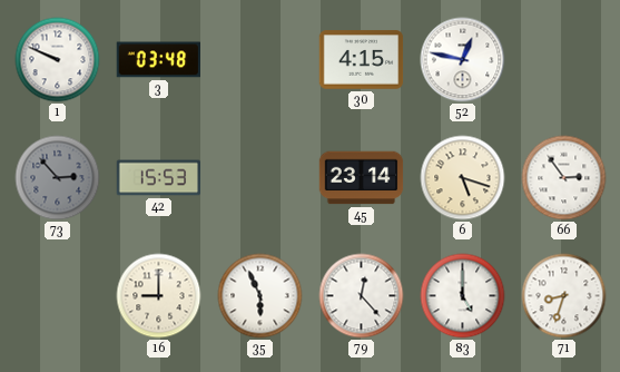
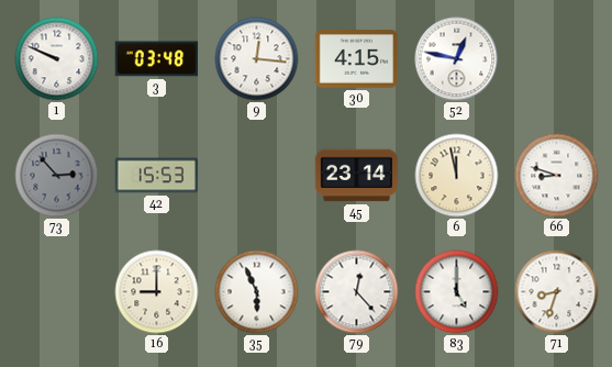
9: none -> 12:16
6: 5:18 -> 11:58
66: 2:54 -> 8:48
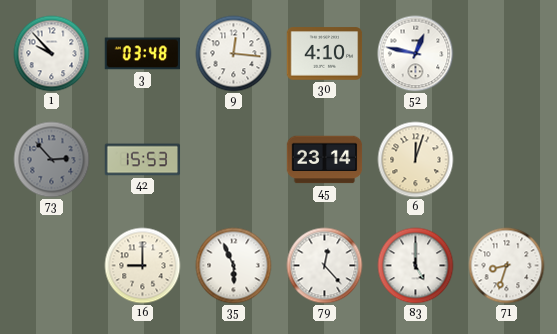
1: 9:49 -> 9:53
30: 4:15 -> 4:10
6: 11:58 -> 12:03
66: 8:48 -> none
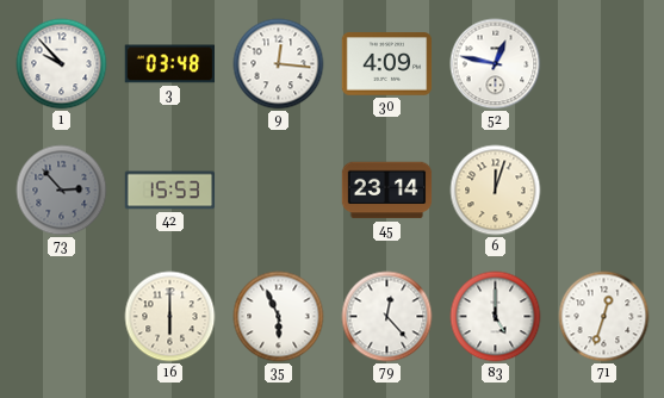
30: 4:10 -> 4:09
16: 9:00 -> 6:00
71: 8:33 -> 12:33
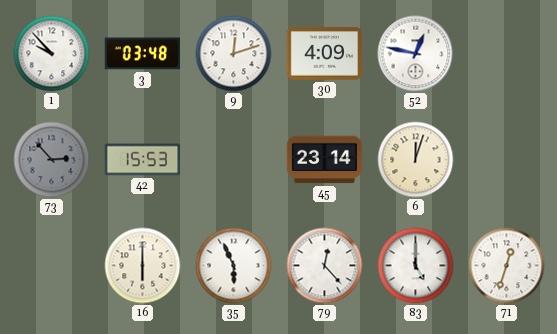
9: 12:16 -> 12:12
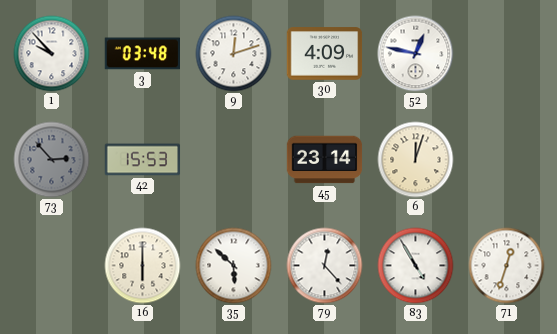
35: 5:56 -> 5:52
83: 5:00 -> 4:55
